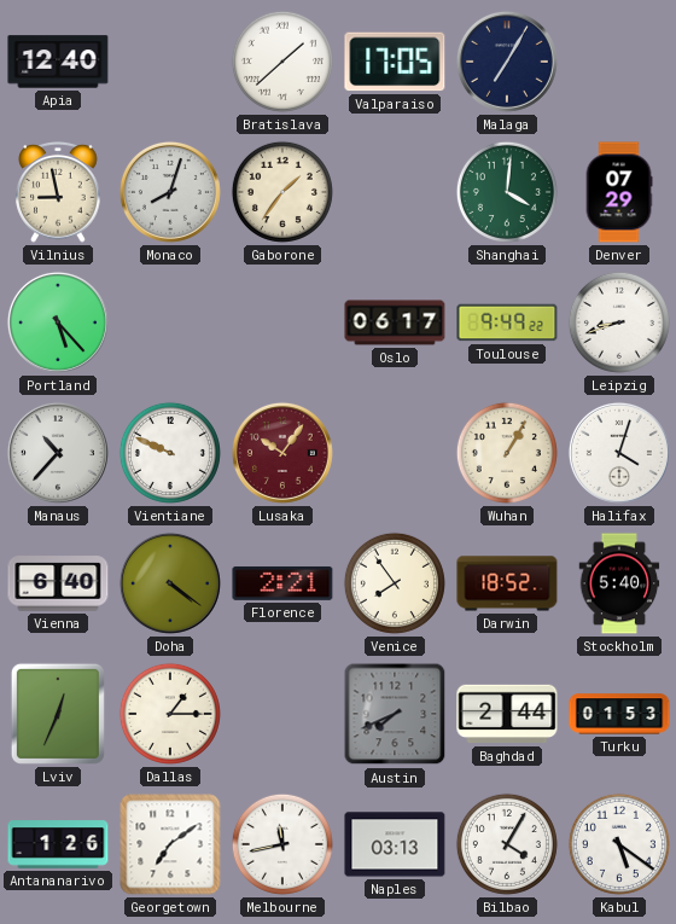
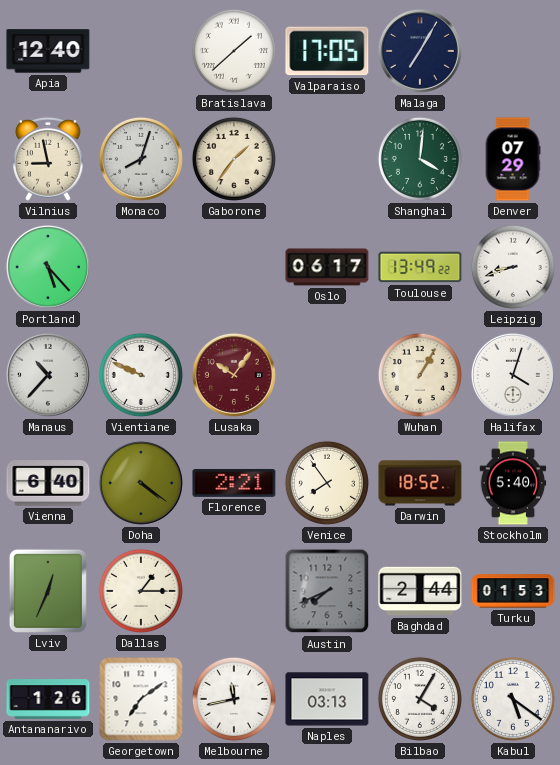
Toulouse: 9:49 -> 13:49
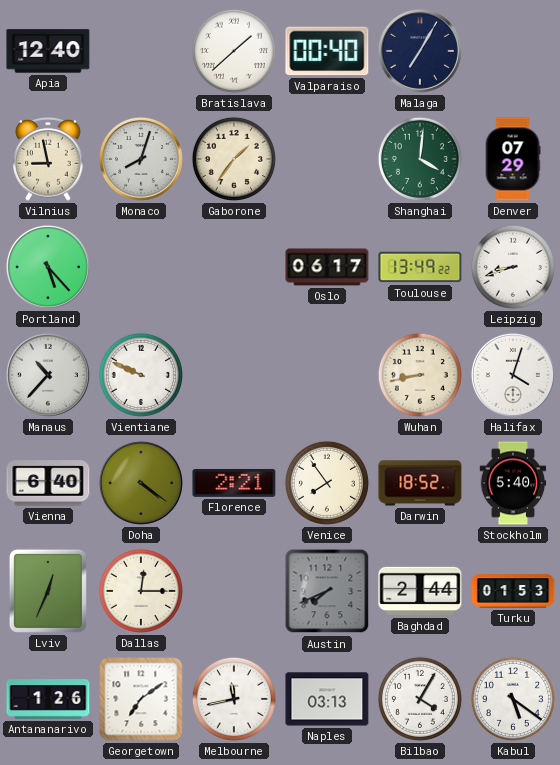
Valparaiso: 17:05 -> 00:40
Lusaka: 10:06 -> none
Wuhan: 1:05 -> 8:43
Dallas: 1:15 -> 12:15
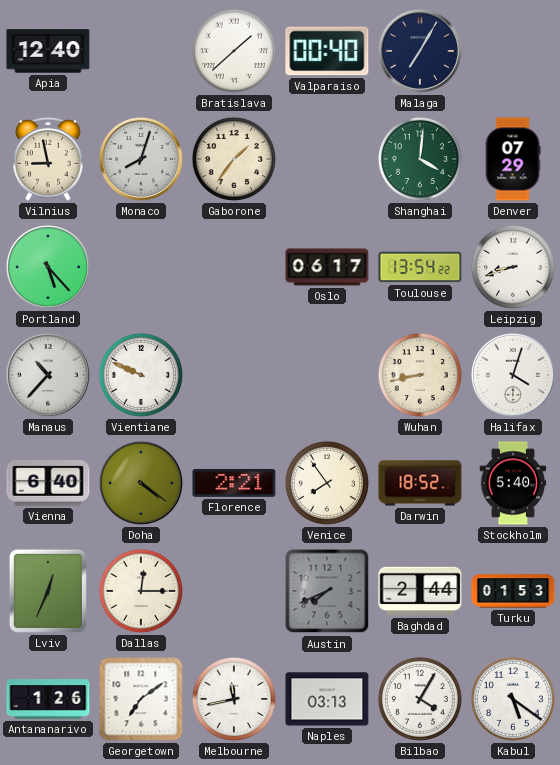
Toulouse: 13:49 -> 13:54
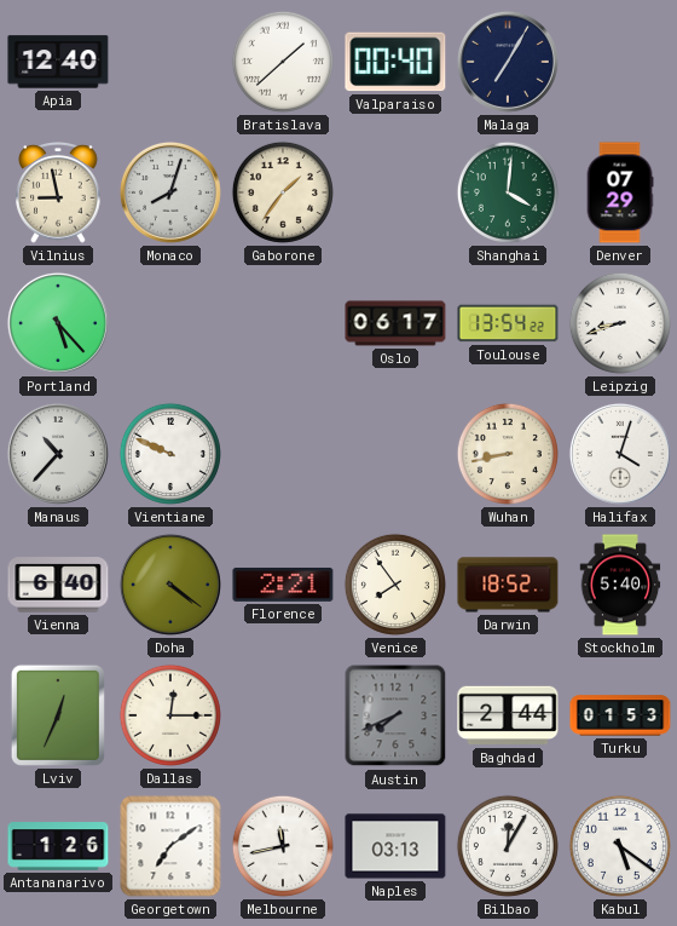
Bilbao: 4:05 -> 12:05
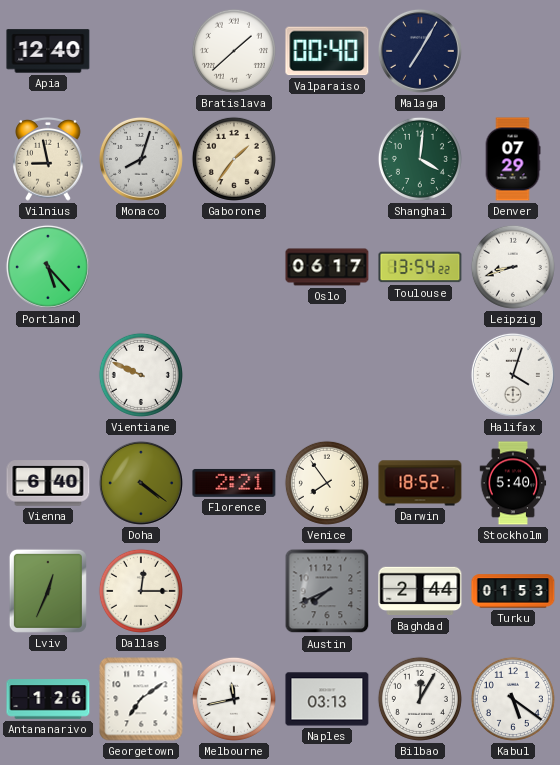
Manaus: 10:37 -> none
Wuhan: 8:43 -> none
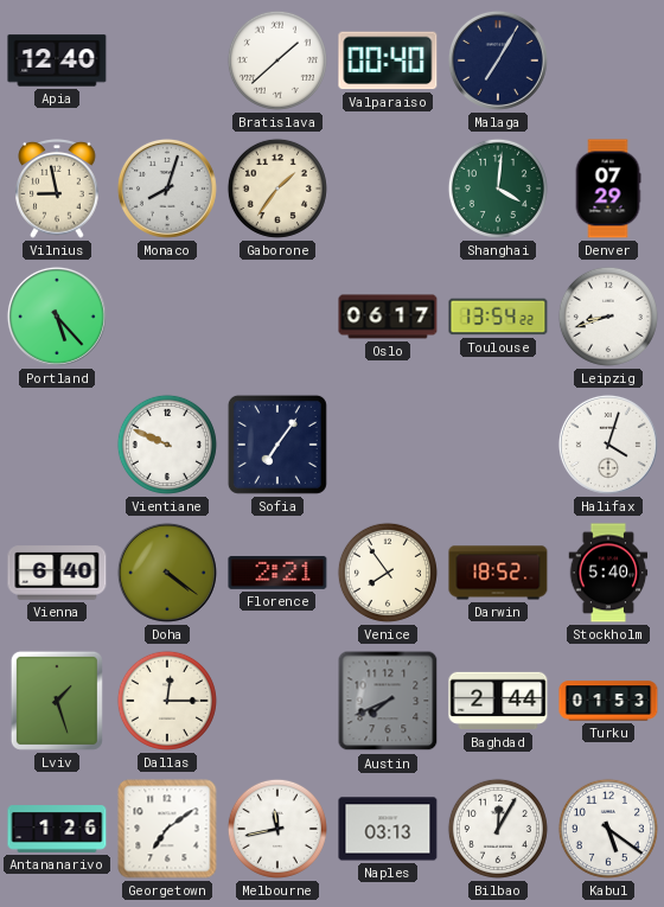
Sofia: none -> 7:06
Lviv: 12:34 -> 1:27
